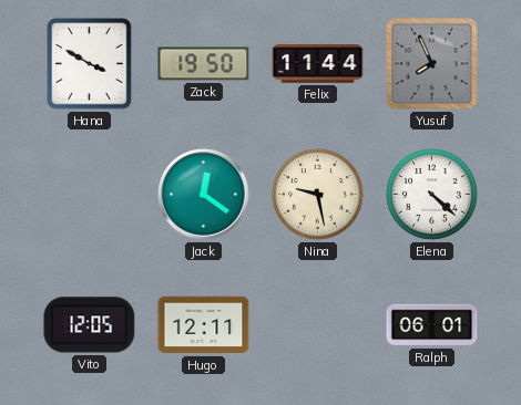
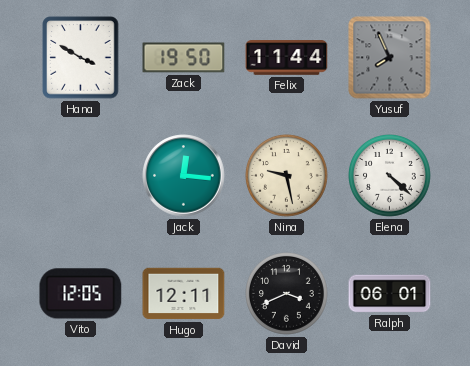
Jack: 12:21 -> 12:16
David: none -> 3:41
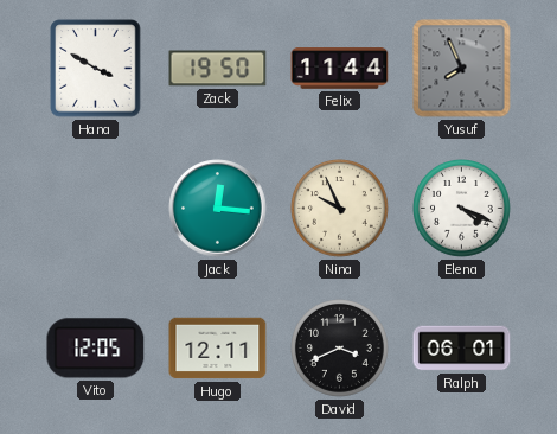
Nina: 9:28 -> 9:56
Elena: 4:22 -> 4:19
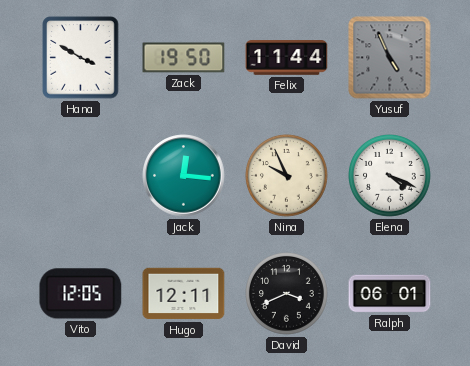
Yusuf: 7:56 -> 4:56
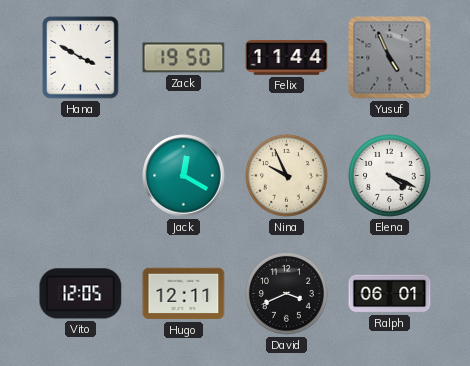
Jack: 12:16 -> 12:20
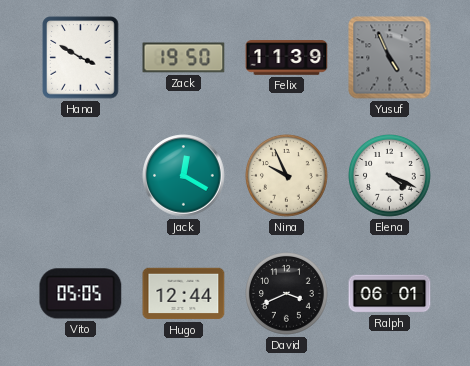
Felix: 11:44 -> 11:39
Vito: 12:05 -> 05:05
Hugo: 12:11 -> 12:44
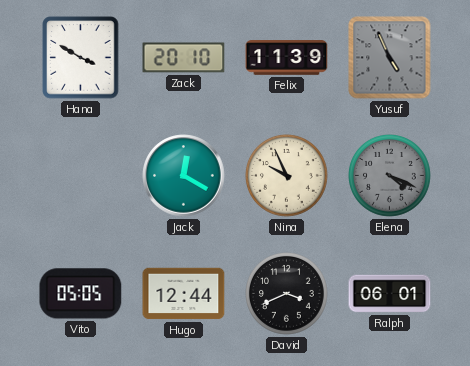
Zack: 19:50 -> 20:10
Elena dial: white -> grey
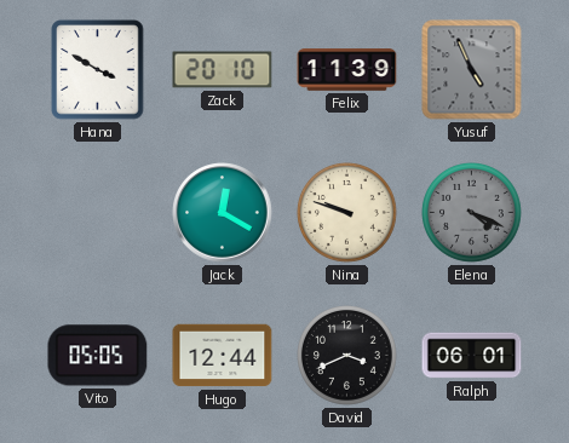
Nina: 9:56 -> 9:48
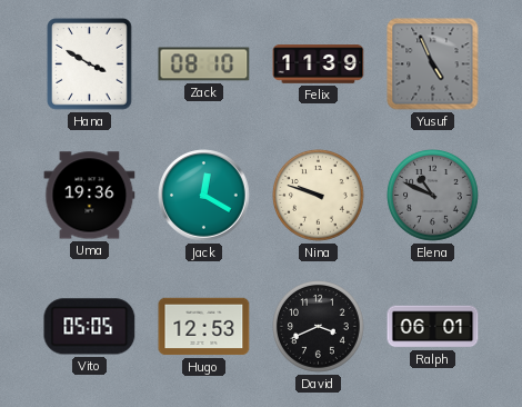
Zack: 20:10 -> 08:10
Uma: none -> 19:36
Elena: 4:19 -> 10:49
Hugo: 12:44 -> 12:53
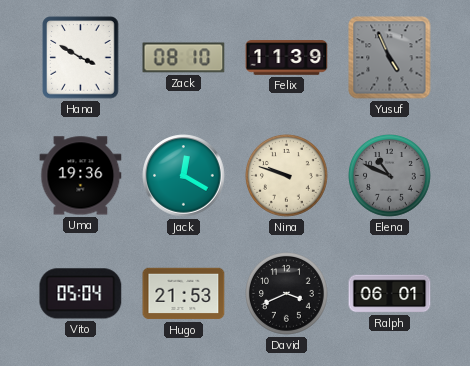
Vito: 05:05 -> 05:04
Hugo: 12:53 -> 21:53
